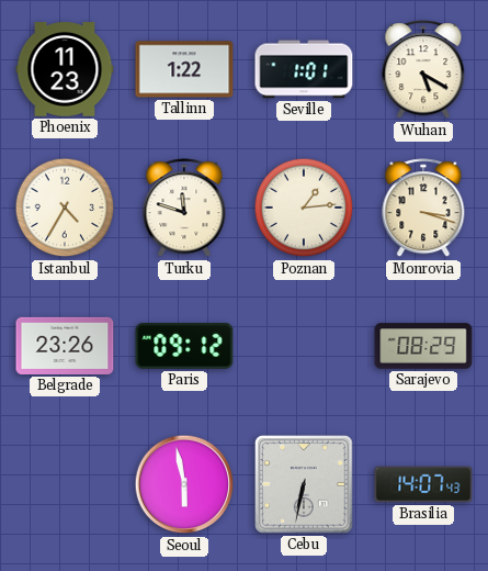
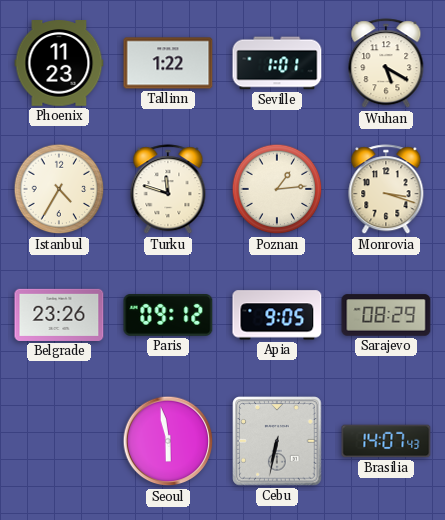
Apia: none -> 9:05
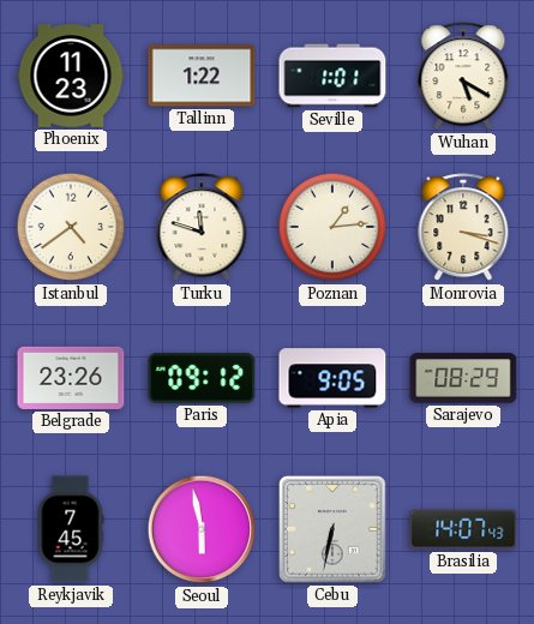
Istanbul: 4:35 -> 4:39
Reykjavik: none -> 7:45
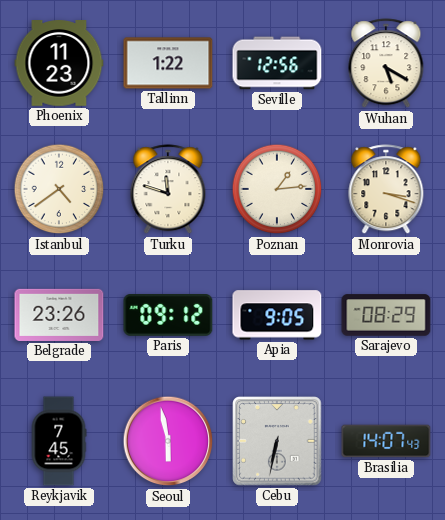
Seville: 1:01 -> 12:56
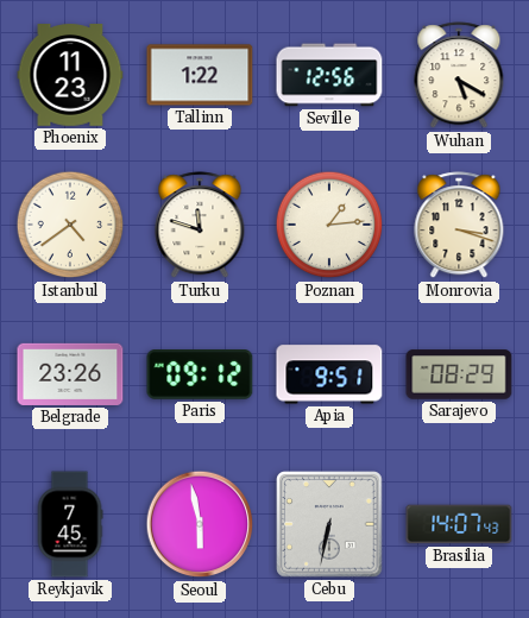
Apia: 9:05 -> 9:51
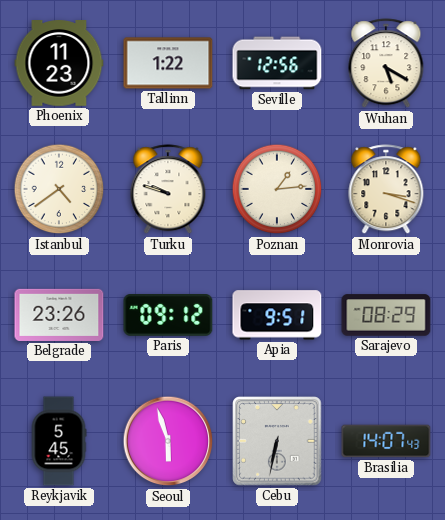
Turku: 11:48 -> 9:48
Reykjavik: 7:45 -> 5:45
Seoul: 5:58 -> 5:57
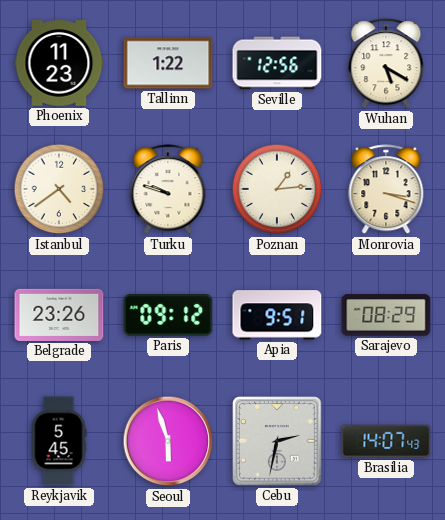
Cebu: 6:32 -> 2:32
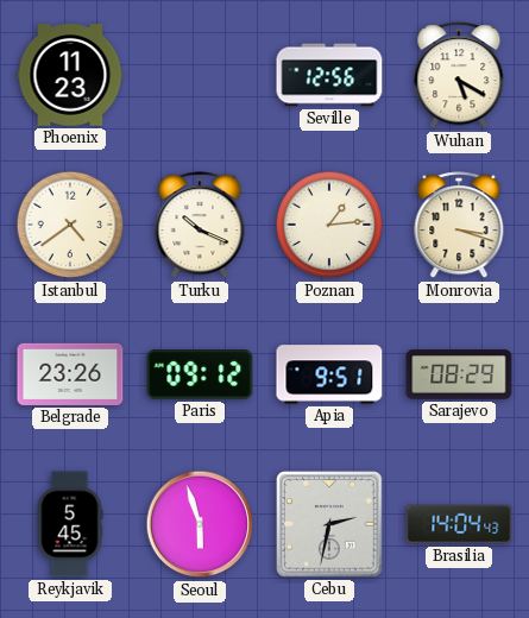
Tallinn: 1:22 -> none
Turku: 9:48 -> 10:19
Brasilia: 14:07 -> 14:04
